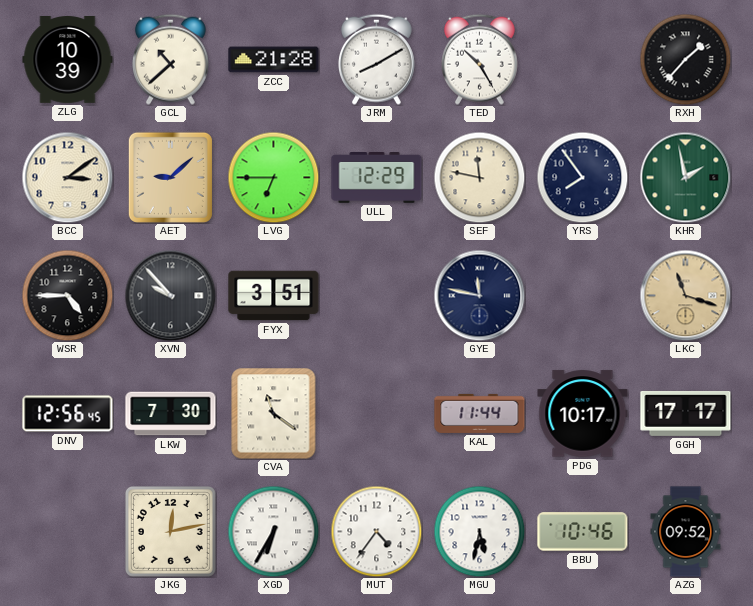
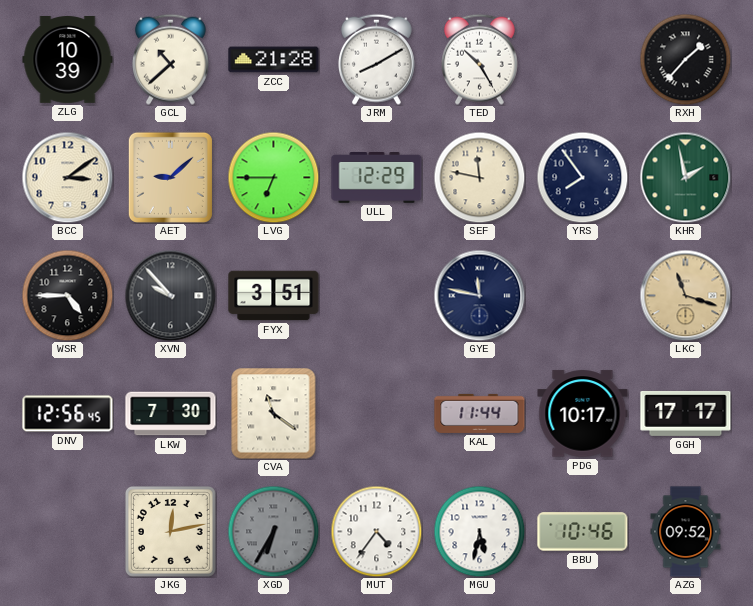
XGD dial: white -> grey
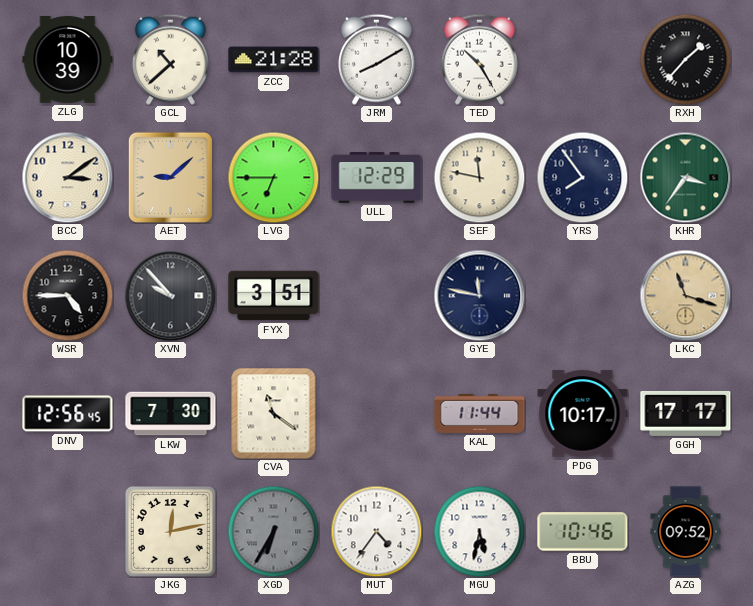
KHR: 1:58 -> 3:36
